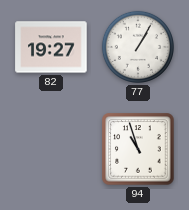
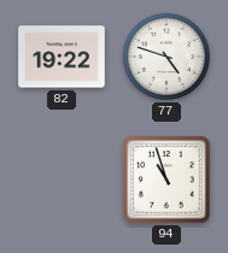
82: 19:27 -> 19:22
77: 1:05 -> 4:48
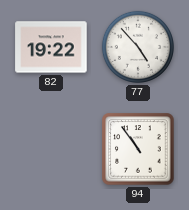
77: 4:48 -> 4:53
94: 10:57 -> 10:54
